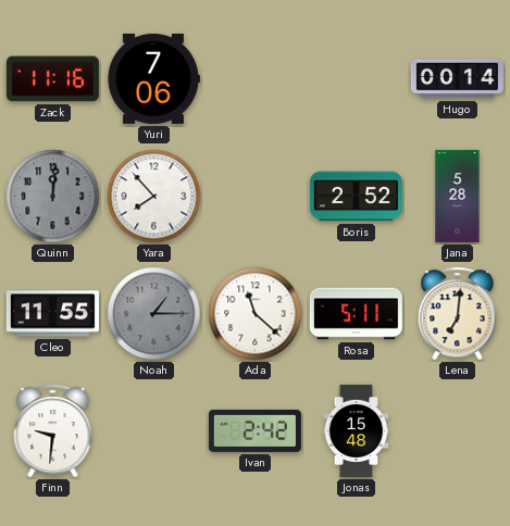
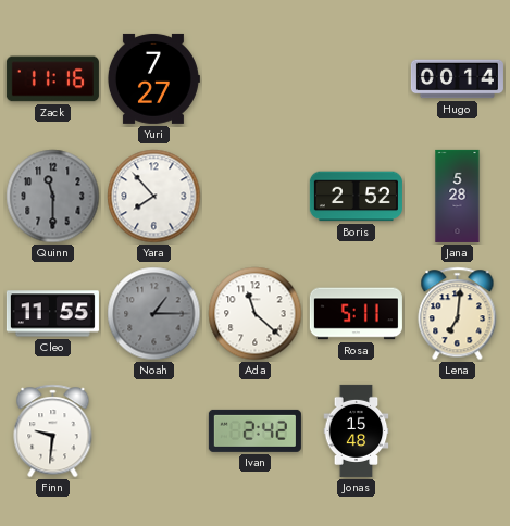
Yuri: 7:06 -> 7:27
Quinn: 12:01 -> 11:30
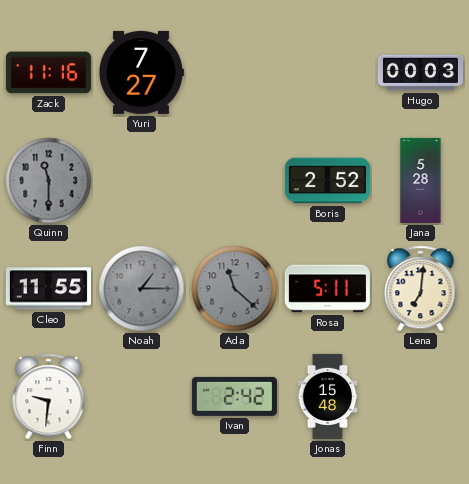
Hugo: 00:14 -> 00:03
Yara: 7:53 -> none
Ada dial: white -> grey
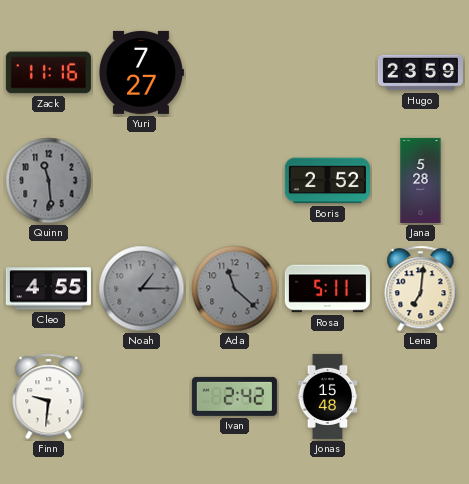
Hugo: 00:03 -> 23:59
Quinn: 11:30 -> 11:29
Cleo: 11:55 -> 4:55
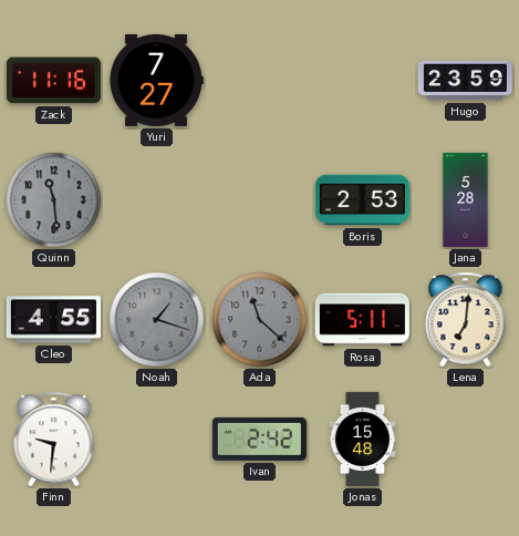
Boris: 2:52 -> 2:53
Noah: 1:15 -> 1:18
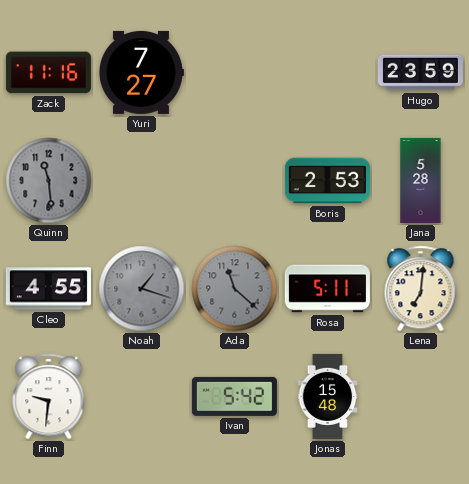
Ivan: 2:42 -> 5:42
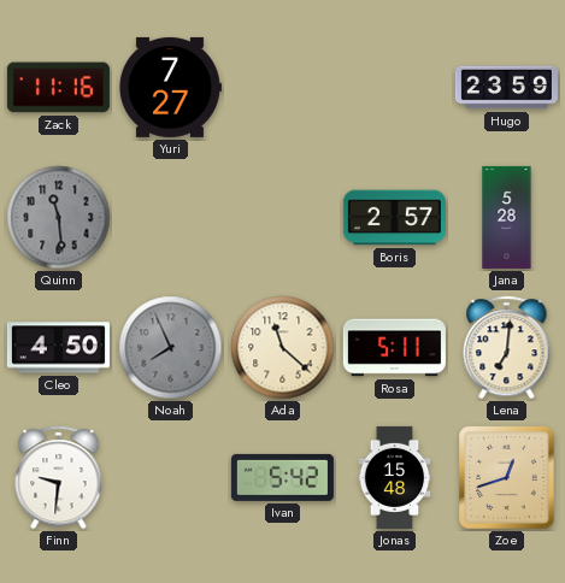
Boris: 2:53 -> 2:57
Cleo: 4:55 -> 4:50
Noah: 1:18 -> 7:56
Ada dial: grey -> cream
Zoe: none -> 12:42
